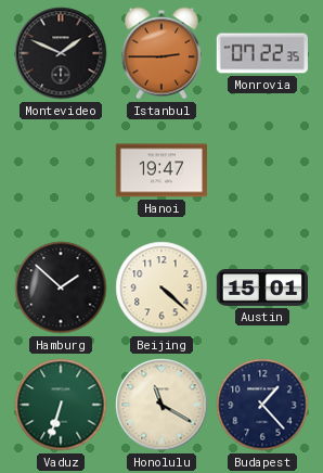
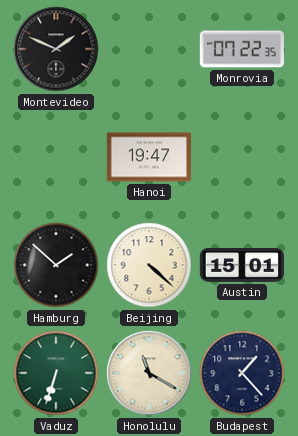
Istanbul: 2:45 -> none
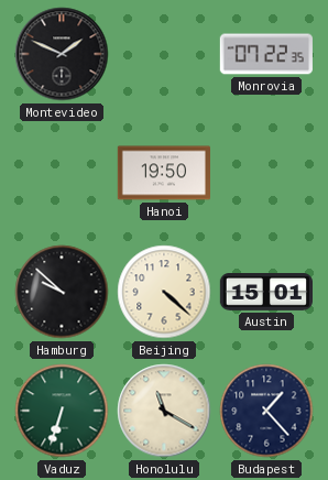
Hanoi: 19:47 -> 19:50
Hamburg: 1:52 -> 9:52
